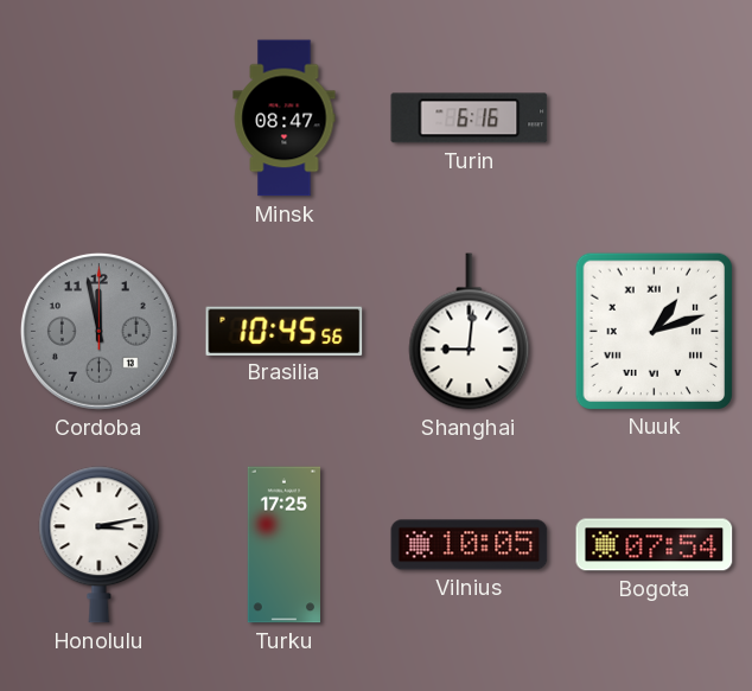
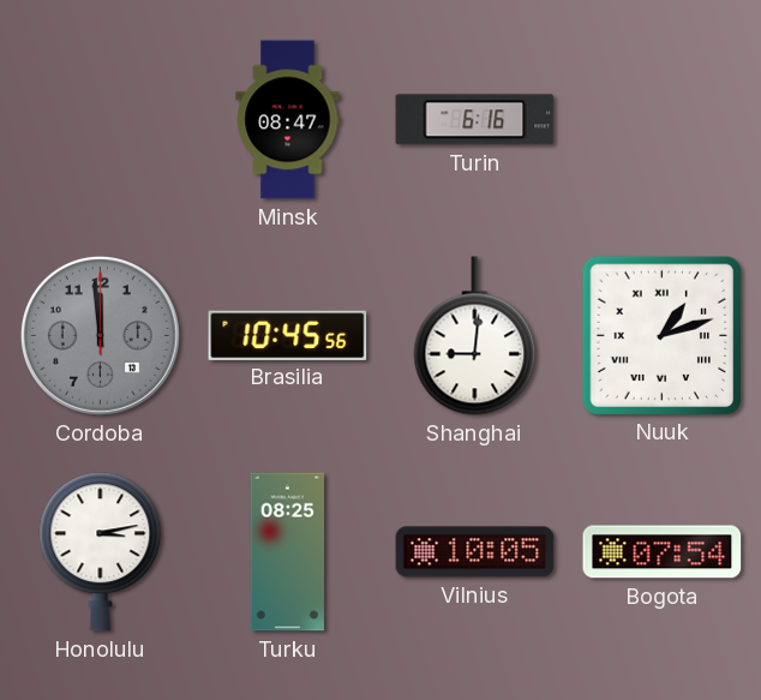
Cordoba: 11:58 -> 11:59
Turku: 17:25 -> 08:25
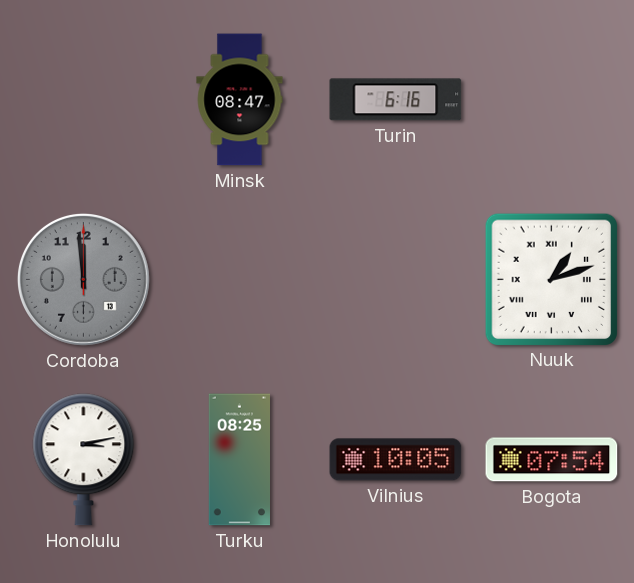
Brasilia: 10:45 -> none
Shanghai: 9:01 -> none
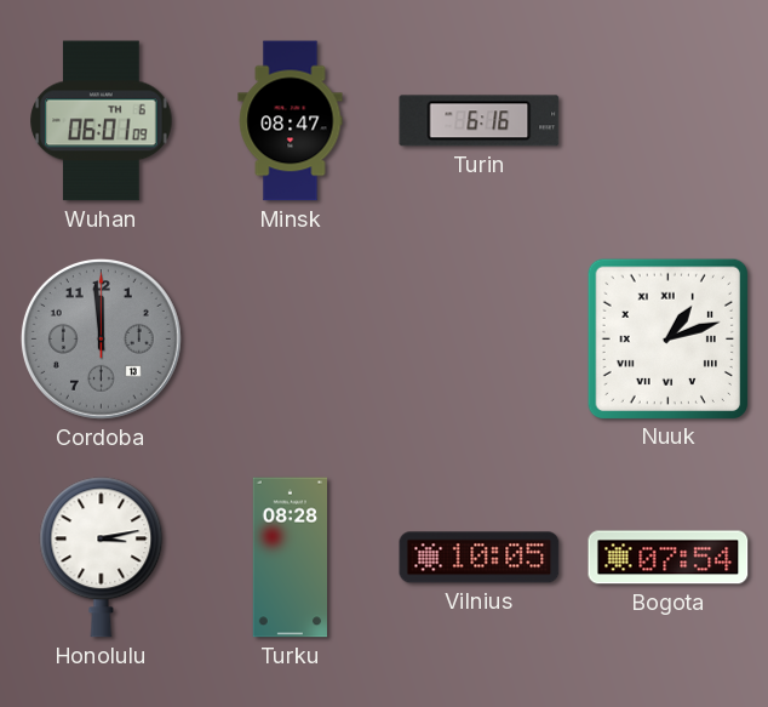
Wuhan: none -> 06:01
Turku: 08:25 -> 08:28
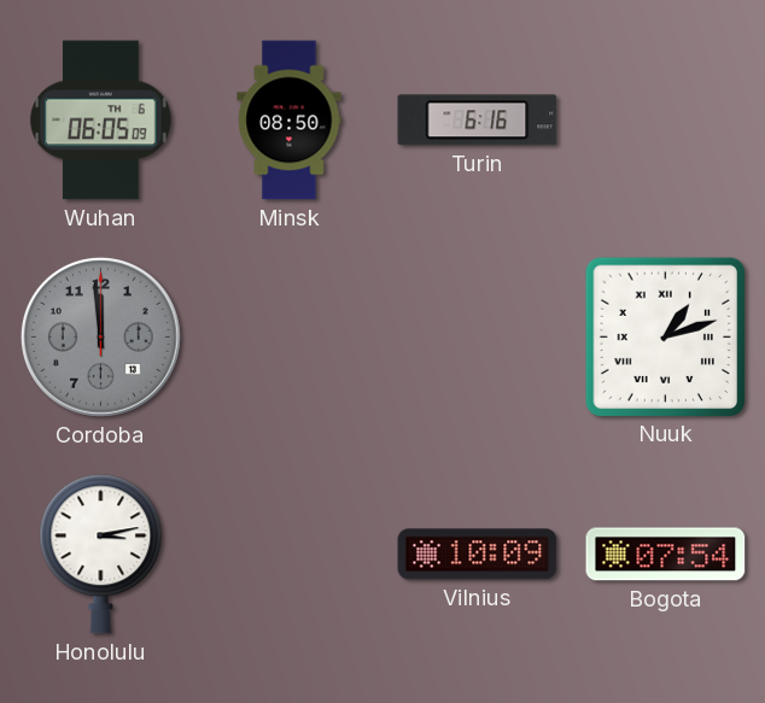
Wuhan: 06:01 -> 06:05
Minsk: 08:47 -> 08:50
Turku: 08:28 -> none
Vilnius: 10:05 -> 10:09
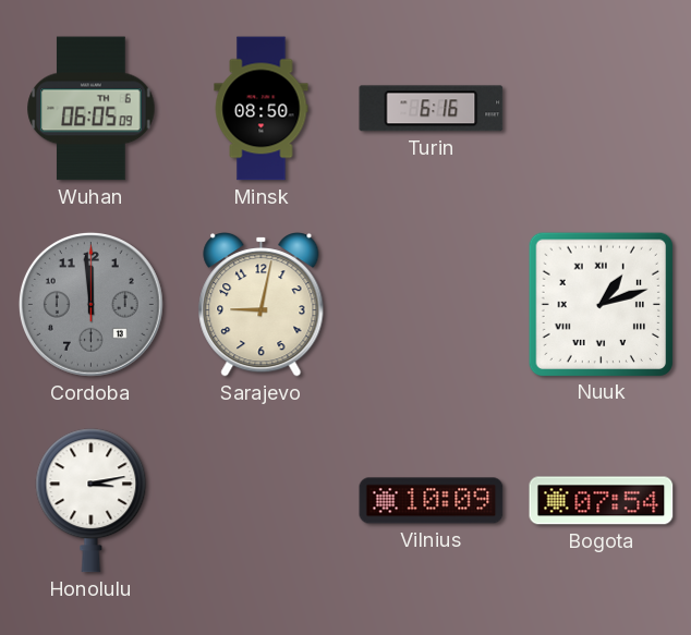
Sarajevo: none -> 9:02
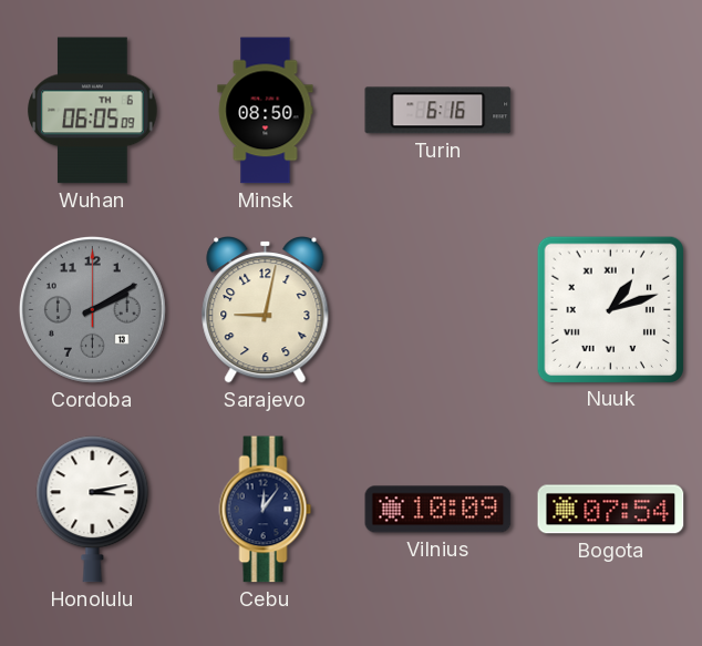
Cordoba: 11:59 -> 2:10
Cebu: none -> 12:06
